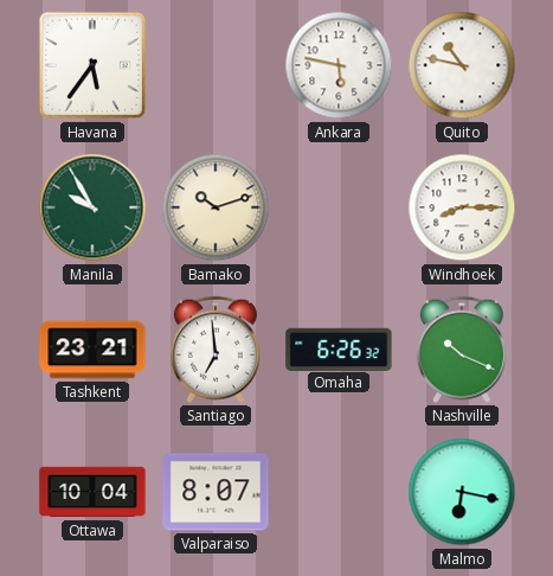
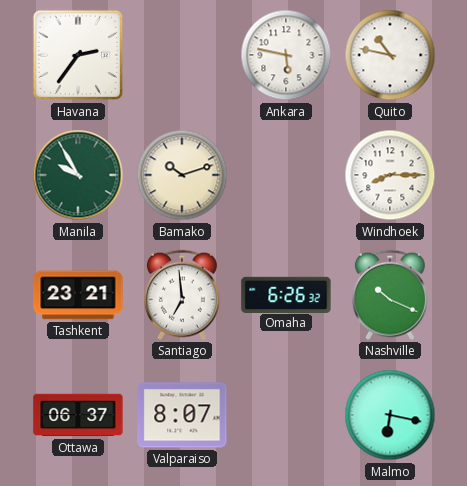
Havana: 5:36 -> 2:36
Ottawa: 10:04 -> 06:37
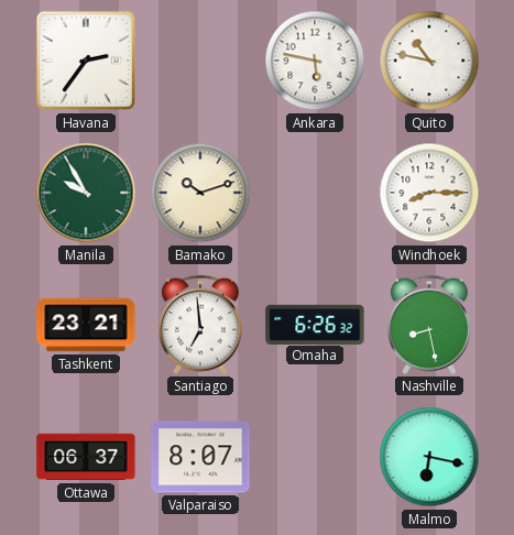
Nashville: 10:19 -> 8:28
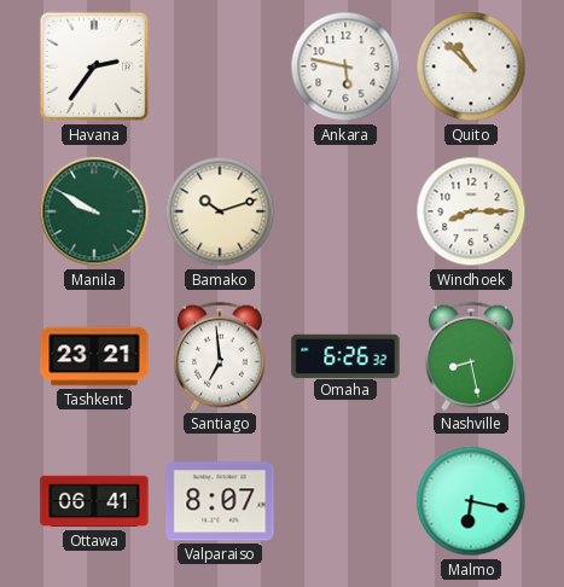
Quito: 10:47 -> 10:52
Manila: 9:55 -> 9:50
Ottawa: 06:37 -> 06:41
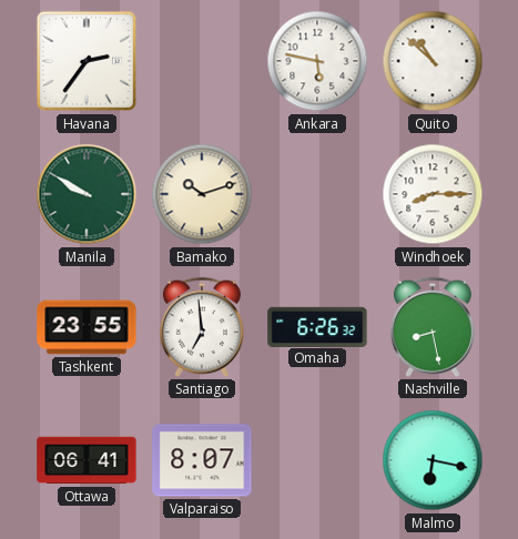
Tashkent: 23:21 -> 23:55
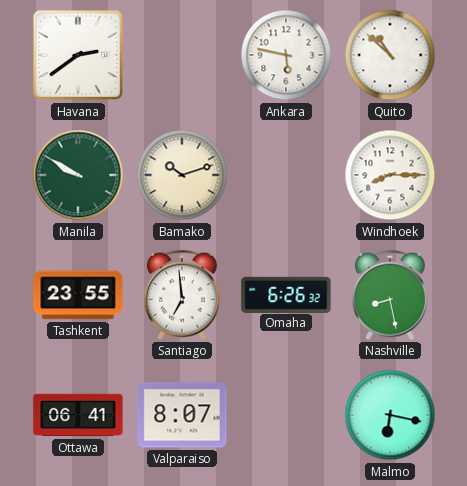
Havana: 2:36 -> 2:39
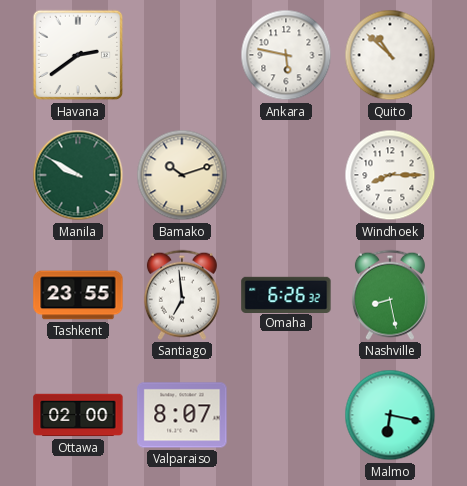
Ottawa: 06:41 -> 02:00
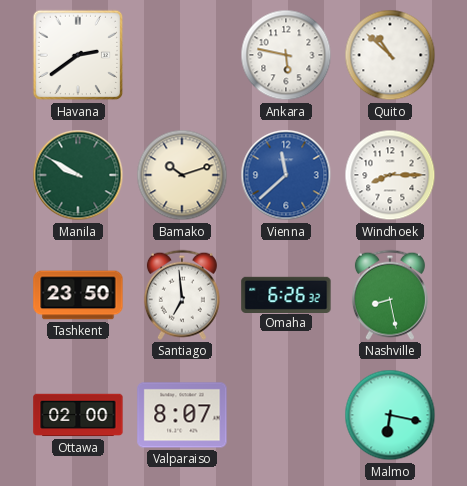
Vienna: none -> 11:38
Tashkent: 23:55 -> 23:50
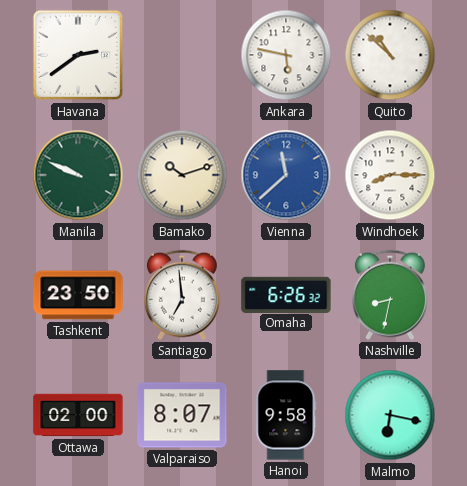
Manila: 9:50 -> 9:49
Nashville: 8:28 -> 8:32
Hanoi: none -> 9:58
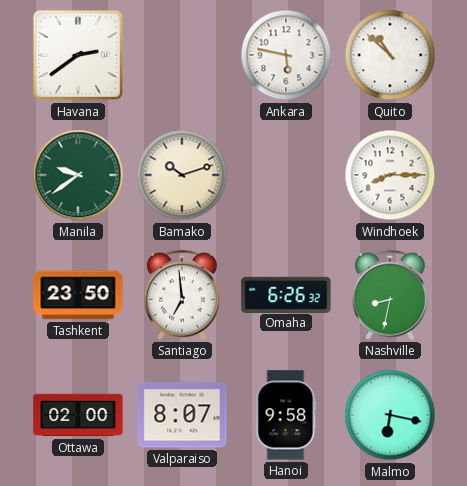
Manila: 9:49 -> 9:39
Vienna: 11:38 -> none
